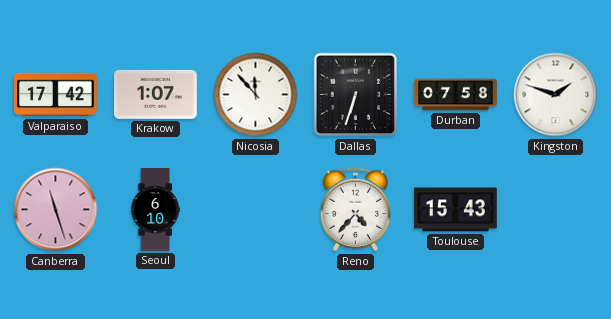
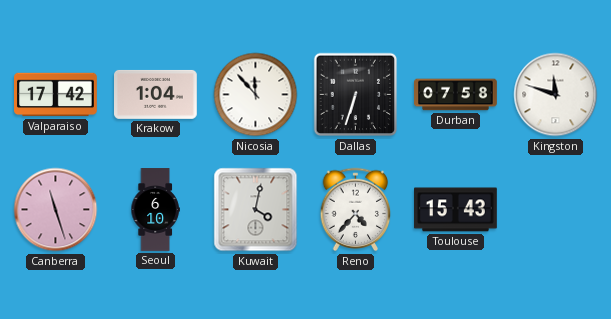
Krakow: 1:07 -> 1:04
Kingston: 1:48 -> 11:48
Kuwait: none -> 4:02
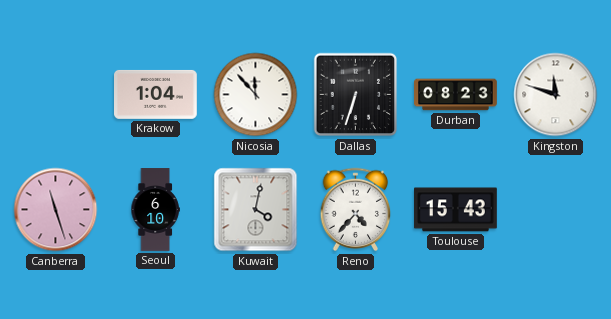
Valparaiso: 17:42 -> none
Durban: 07:58 -> 08:23
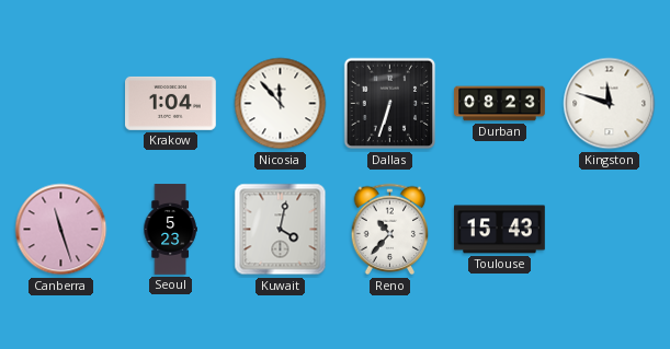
Seoul: 6:10 -> 5:23
Reno: 4:37 -> 10:37
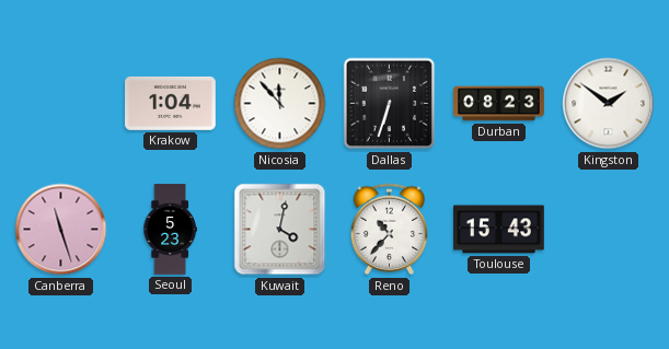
Kingston: 11:48 -> 1:51
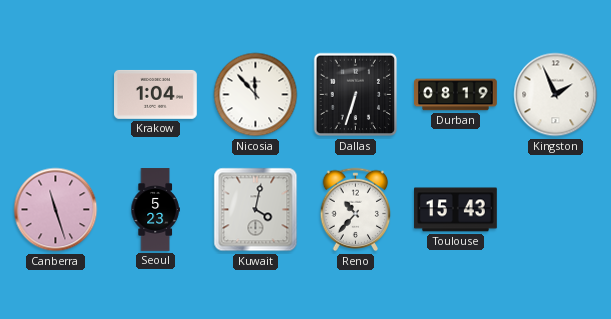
Durban: 08:23 -> 08:19
Kingston: 1:51 -> 1:56
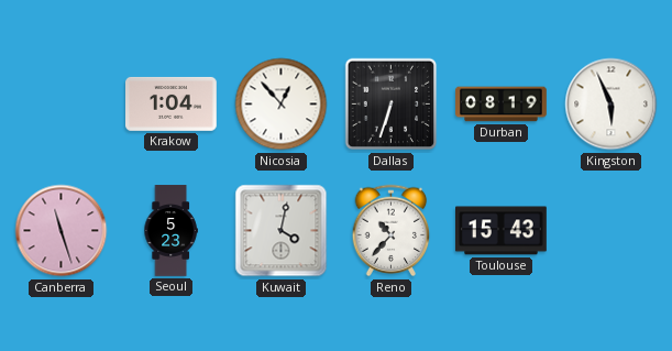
Nicosia: 11:53 -> 12:53
Kingston: 1:56 -> 5:56
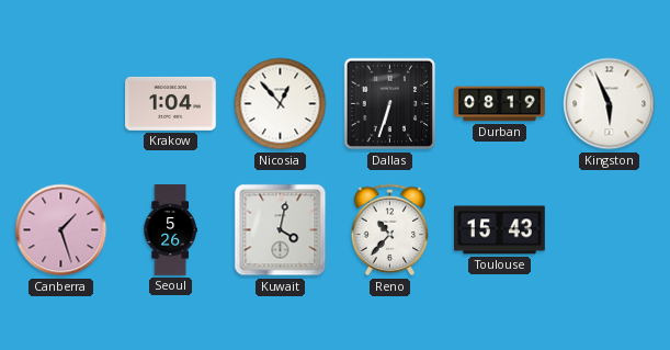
Canberra: 11:27 -> 1:27
Seoul: 5:23 -> 5:26
